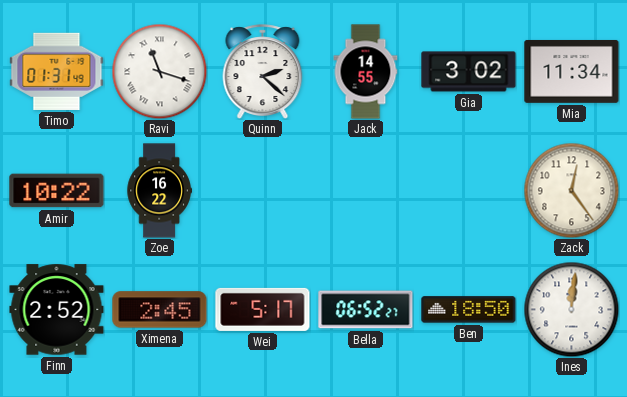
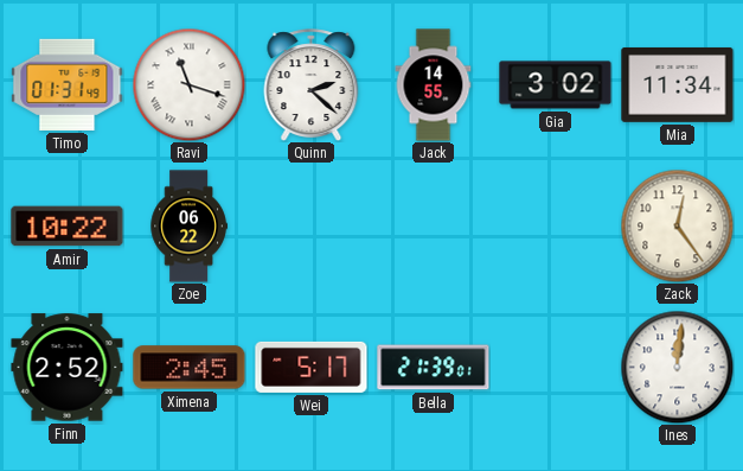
Zoe: 16:22 -> 06:22
Bella: 06:52 -> 21:39
Ben: 18:50 -> none
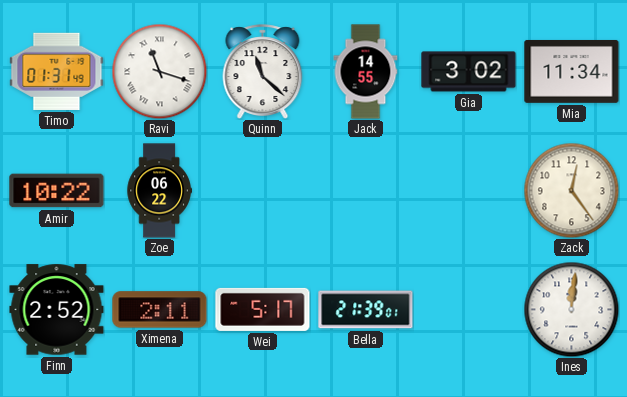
Quinn: 2:22 -> 11:22
Ximena: 2:45 -> 2:11
